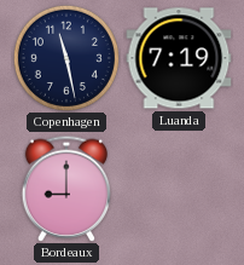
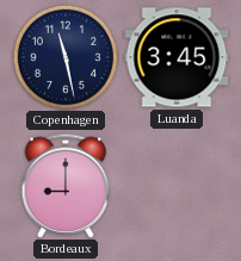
Luanda: 7:19 -> 3:45
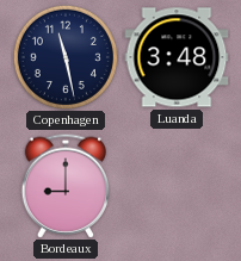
Luanda: 3:45 -> 3:48
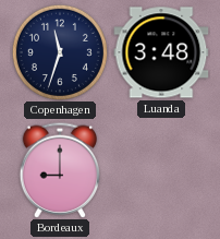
Copenhagen: 11:28 -> 11:33
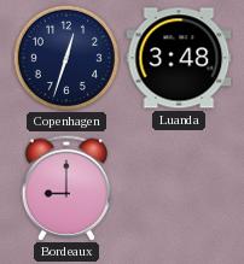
Copenhagen: 11:33 -> 12:33
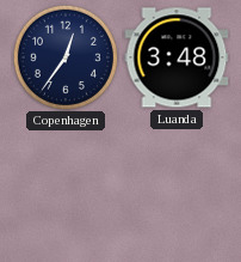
Copenhagen: 12:33 -> 12:36
Bordeaux: 9:00 -> none
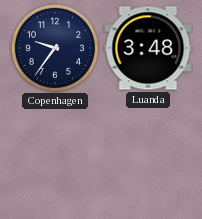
Copenhagen: 12:36 -> 9:36
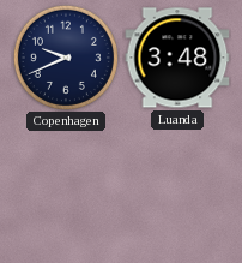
Copenhagen: 9:36 -> 9:41
